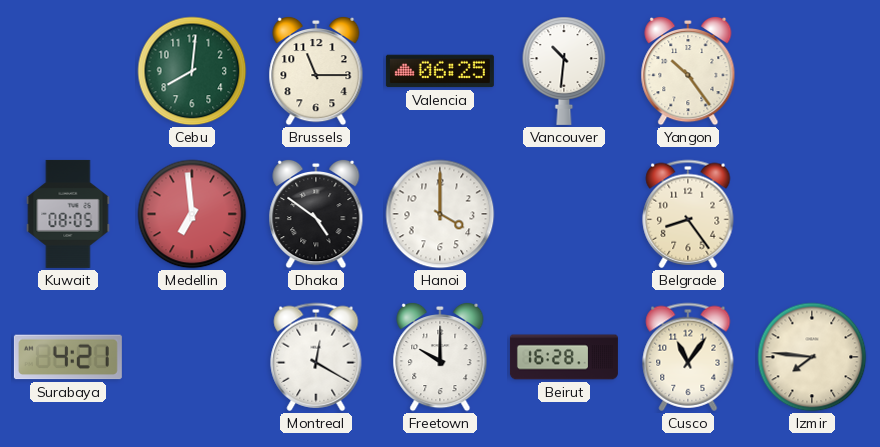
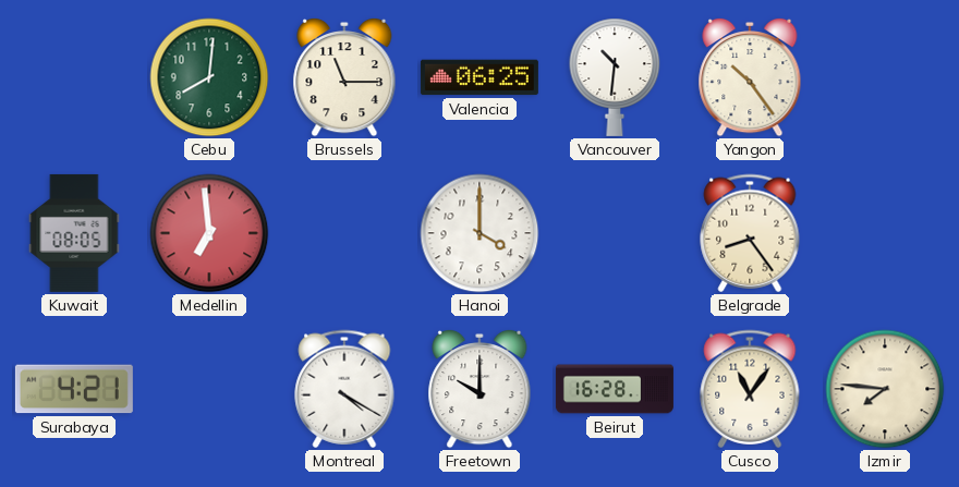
Dhaka: 4:51 -> none
Montreal: 12:20 -> 4:20
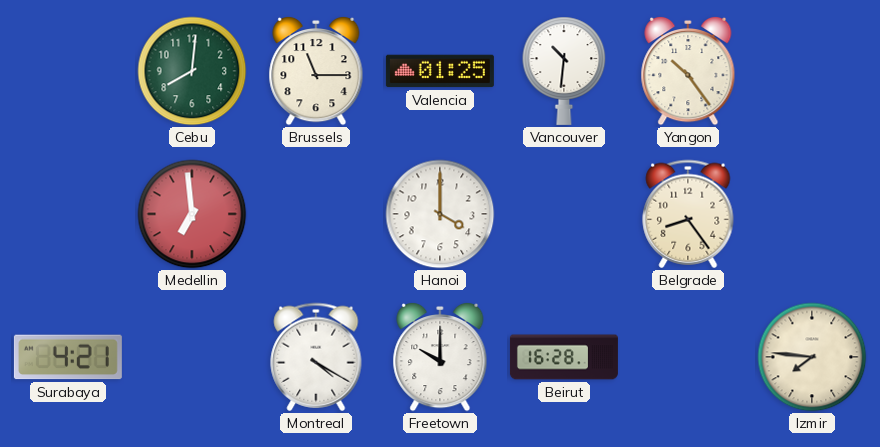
Valencia: 06:25 -> 01:25
Kuwait: 08:05 -> none
Cusco: 11:06 -> none
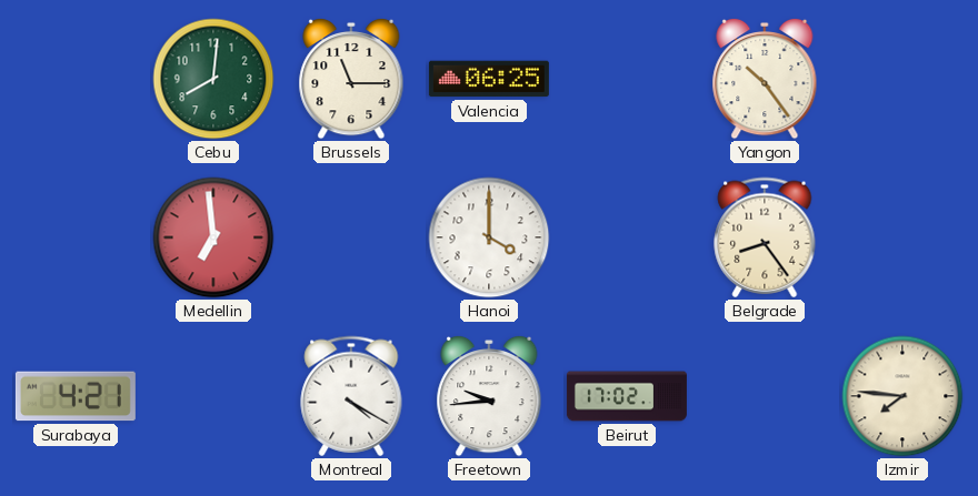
Valencia: 01:25 -> 06:25
Vancouver: 10:31 -> none
Freetown: 10:00 -> 9:44
Beirut: 16:28 -> 17:02
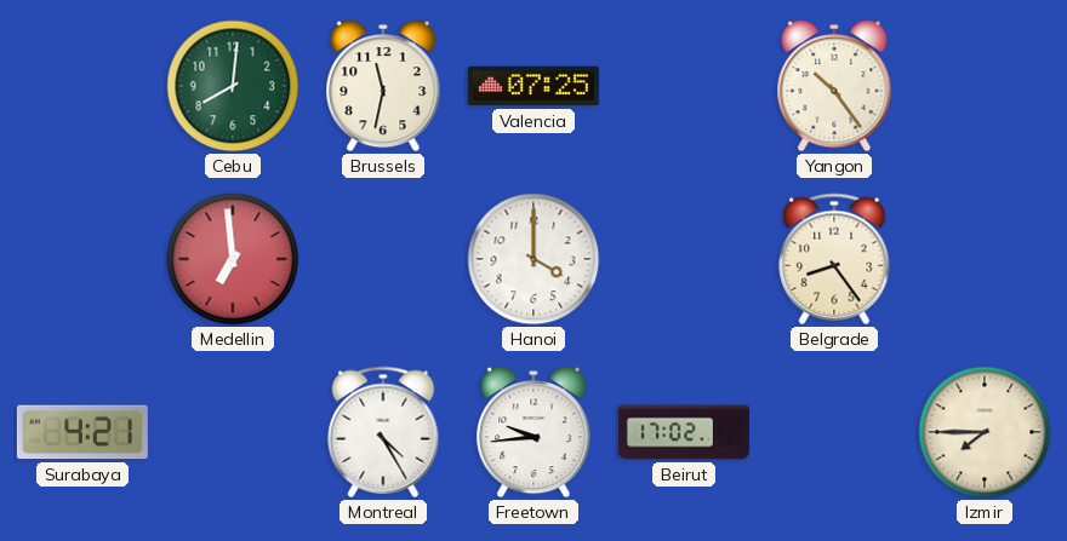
Brussels: 11:15 -> 11:32
Valencia: 06:25 -> 07:25
Montreal: 4:20 -> 4:25
Izmir: 7:46 -> 7:45
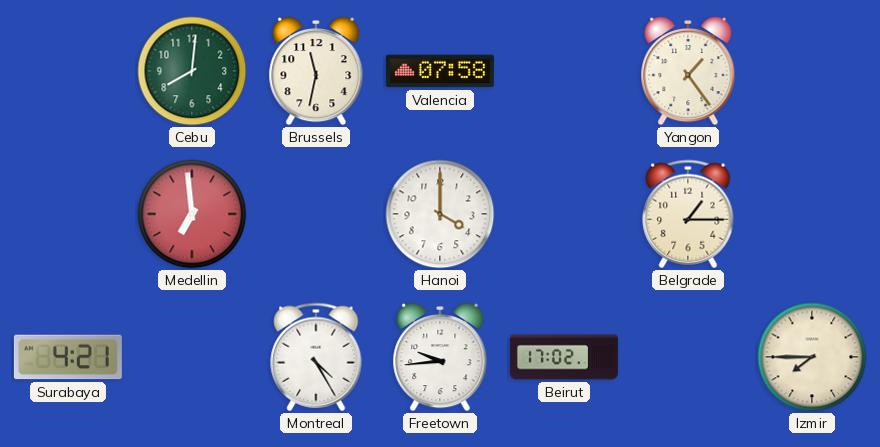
Valencia: 07:25 -> 07:58
Yangon: 10:24 -> 1:24
Belgrade: 8:24 -> 1:15
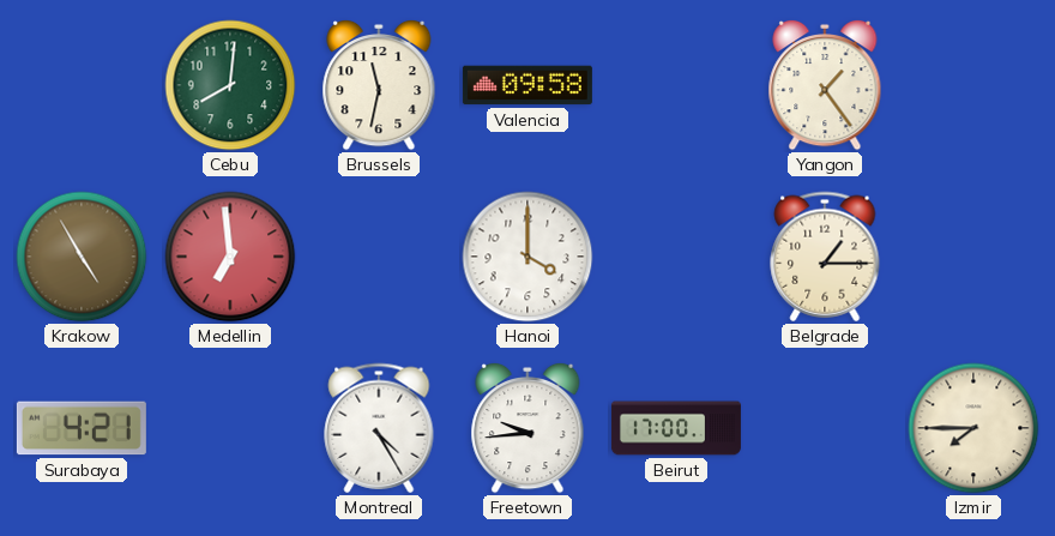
Valencia: 07:58 -> 09:58
Krakow: none -> 4:55
Beirut: 17:02 -> 17:00
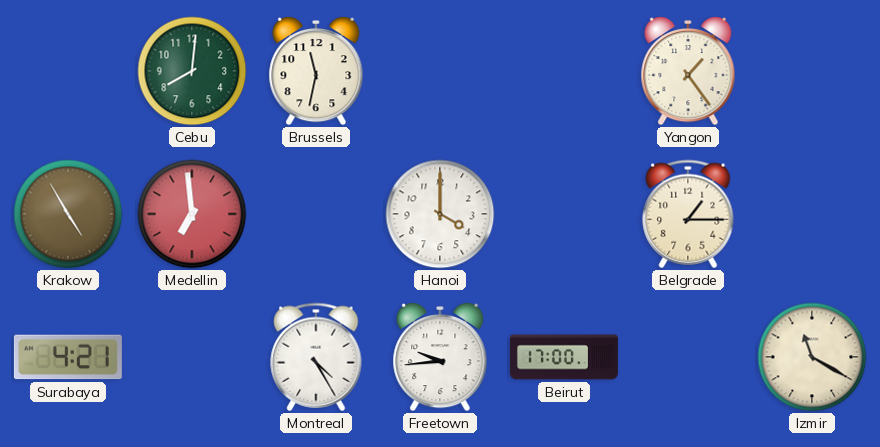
Valencia: 09:58 -> none
Izmir: 7:45 -> 11:20
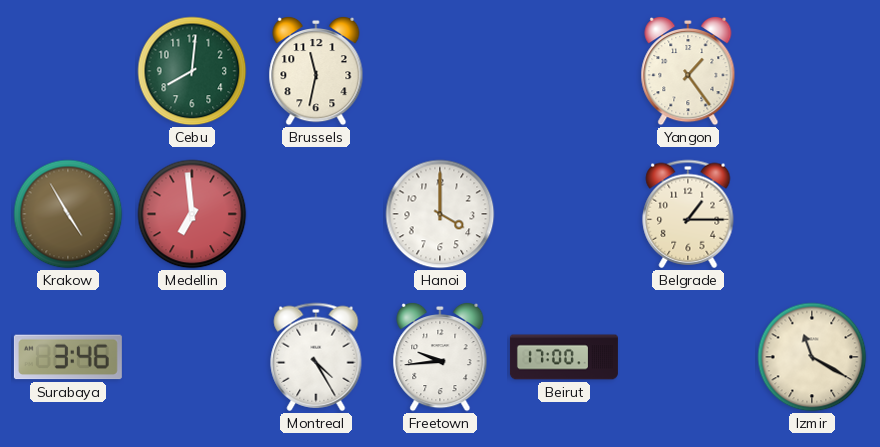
Surabaya: 4:21 -> 3:46
